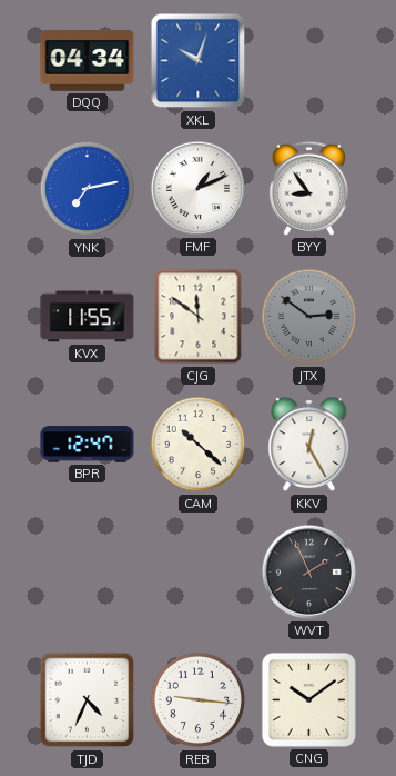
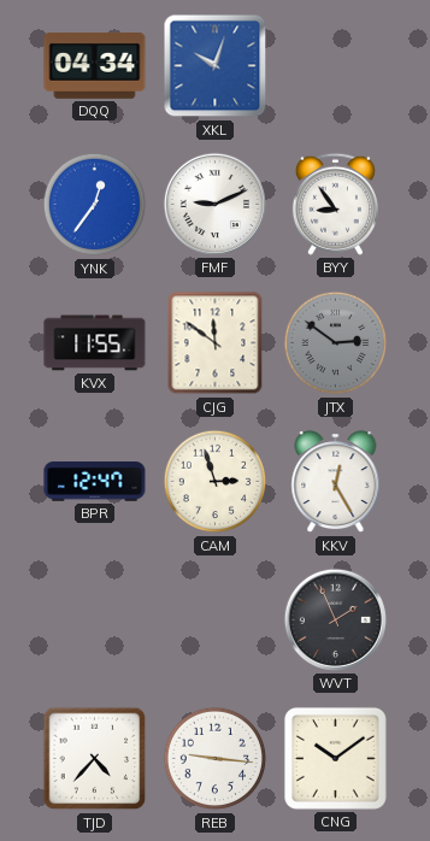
YNK: 7:13 -> 12:36
FMF: 1:11 -> 9:11
CAM: 10:22 -> 2:57
TJD: 4:34 -> 4:37
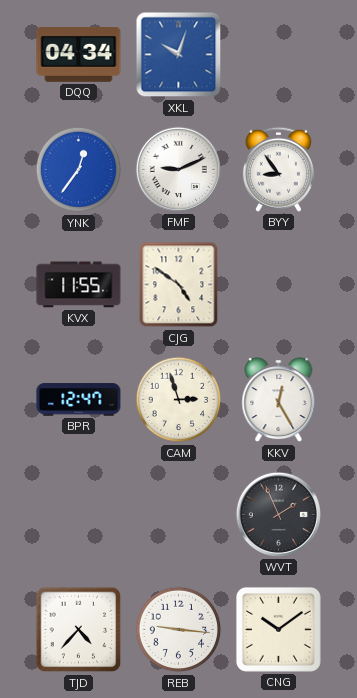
CJG: 11:51 -> 4:51
JTX: 2:51 -> none
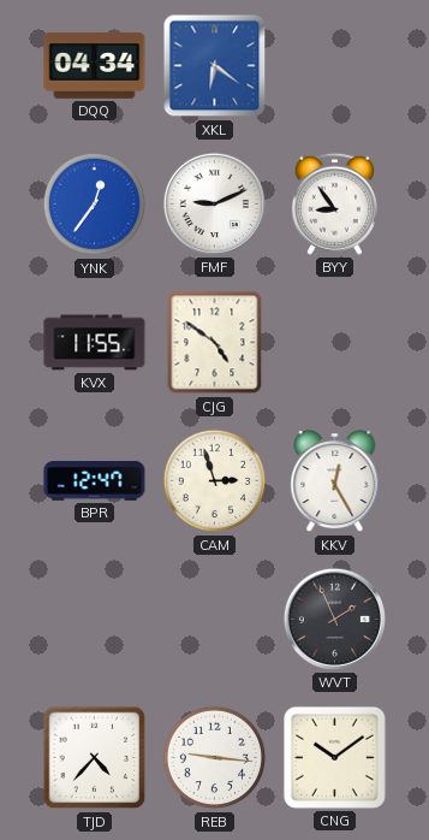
XKL: 10:03 -> 6:21
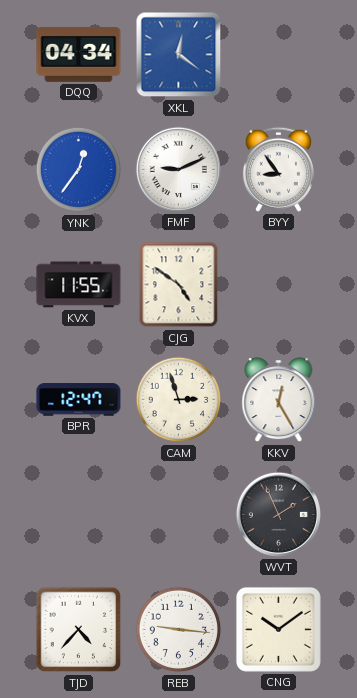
XKL: 6:21 -> 12:21
